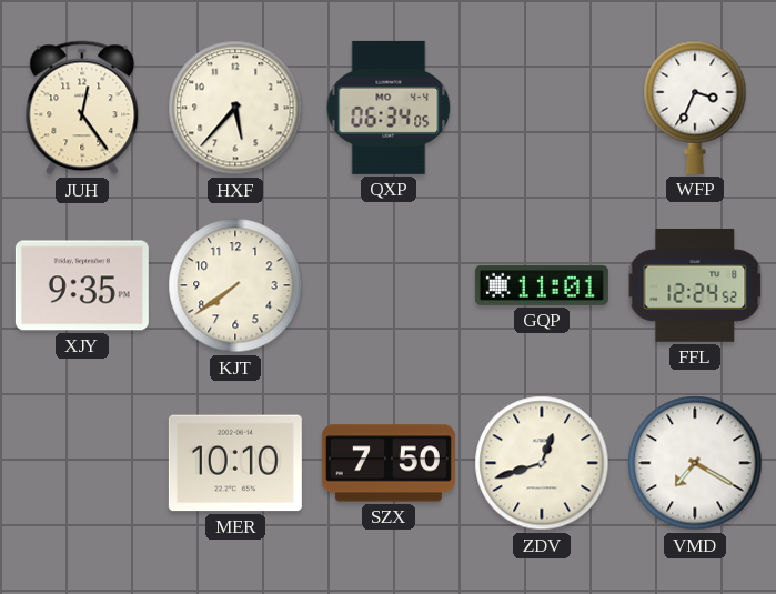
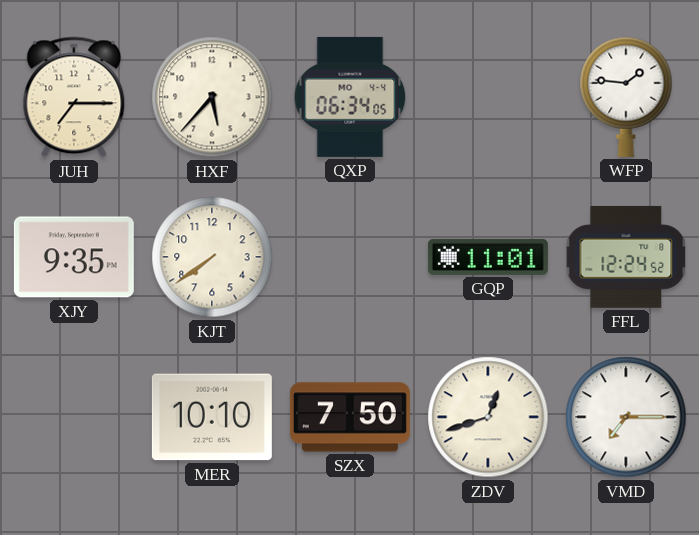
JUH: 12:24 -> 7:15
WFP: 3:34 -> 1:46
VMD: 7:20 -> 7:15
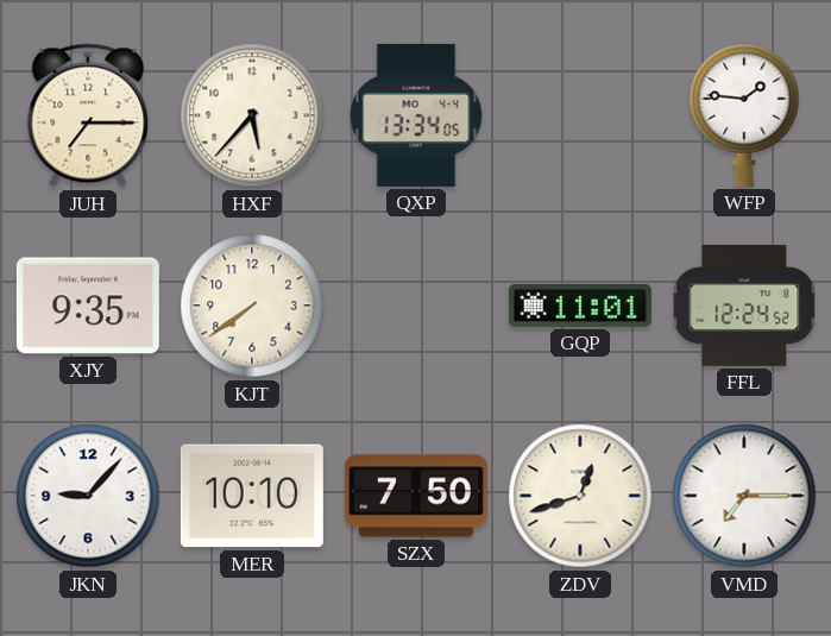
QXP: 06:34 -> 13:34
JKN: none -> 9:07
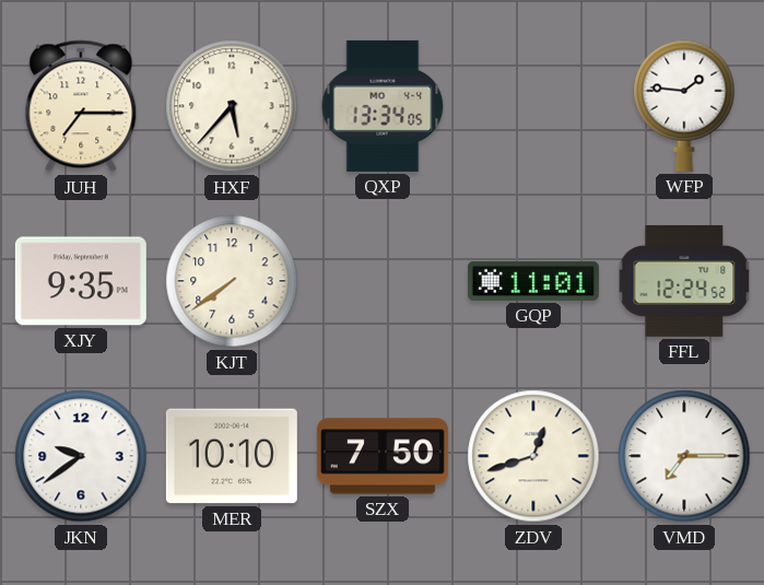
JKN: 9:07 -> 9:39
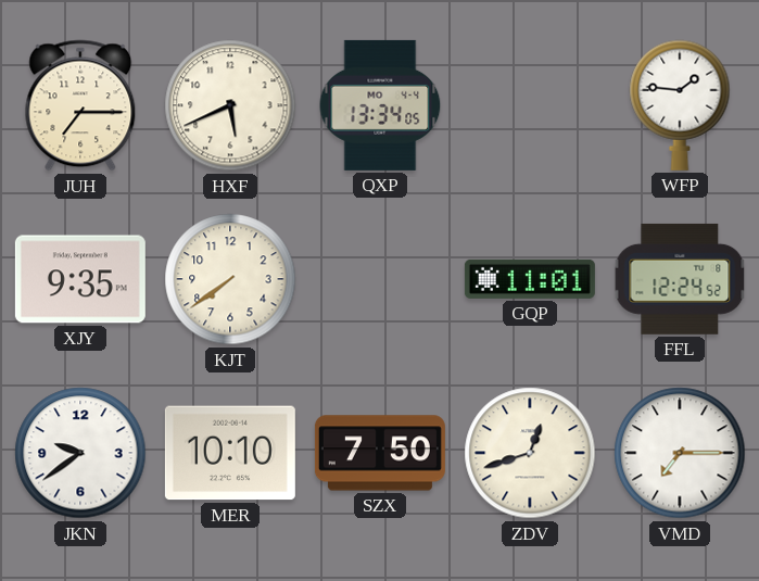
HXF: 5:37 -> 5:41
